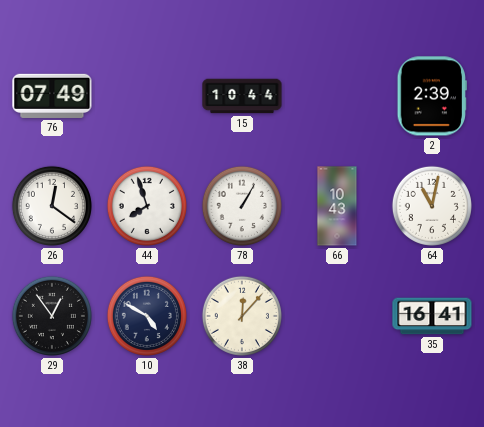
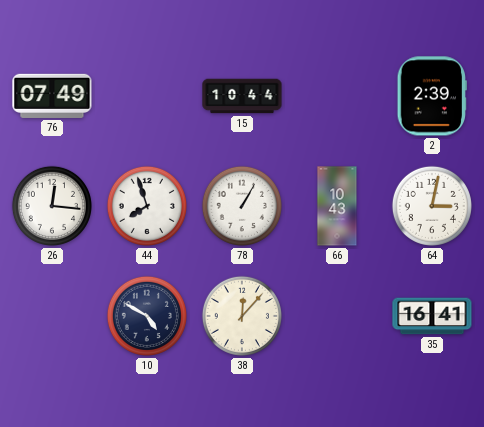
26: 12:21 -> 12:16
64: 11:02 -> 3:02
29: 12:54 -> none
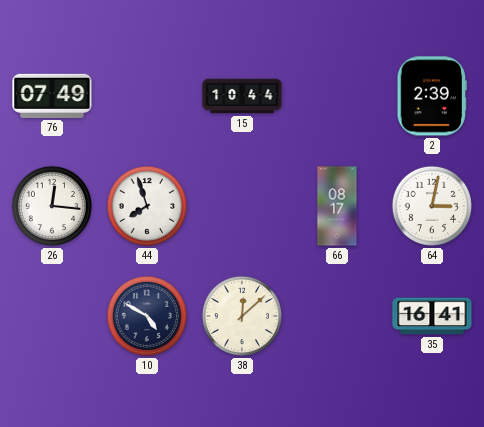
78: 1:05 -> none
66: 10:43 -> 08:17
38: 12:07 -> 12:08
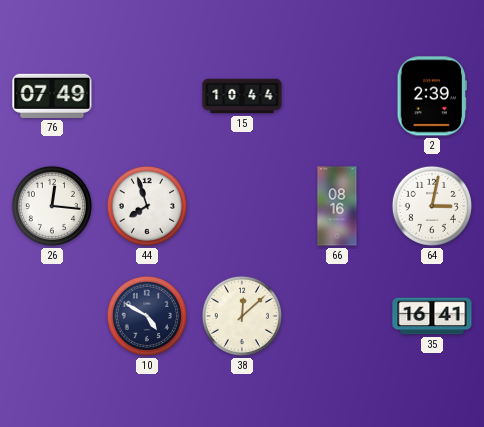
66: 08:17 -> 08:16
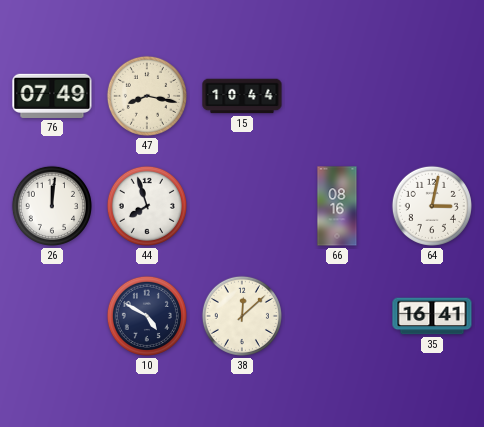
47: none -> 8:17
2: 2:39 -> none
26: 12:16 -> 12:01
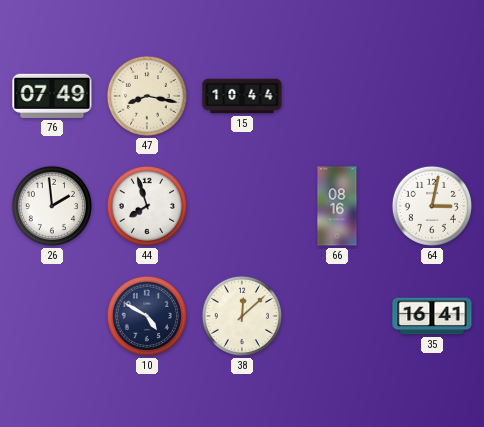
26: 12:01 -> 1:59
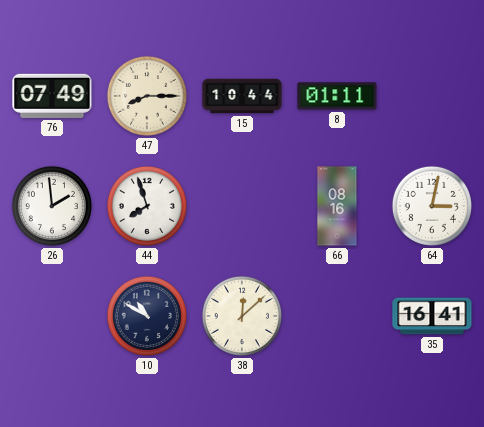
47: 8:17 -> 8:15
8: none -> 01:11
10: 4:50 -> 10:50
